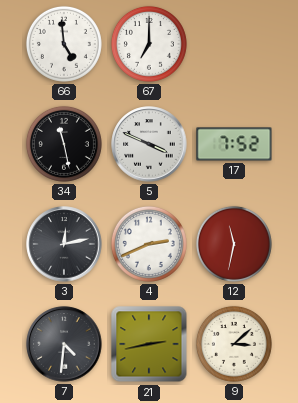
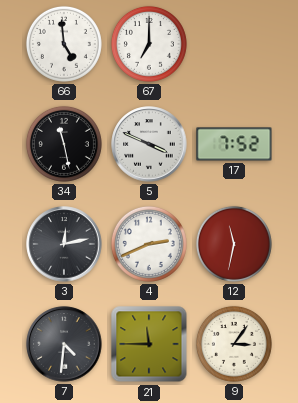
21: 2:43 -> 11:45
9: 3:08 -> 3:06
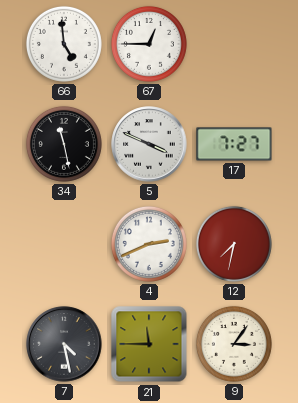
67: 7:00 -> 12:45
17: 7:52 -> 7:27
3: 12:13 -> none
12: 11:32 -> 7:32
7: 4:31 -> 4:28
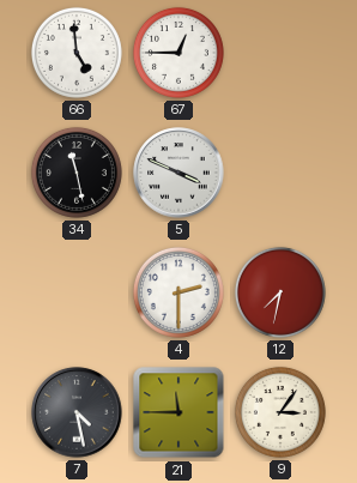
17: 7:27 -> none
4: 2:41 -> 2:30
